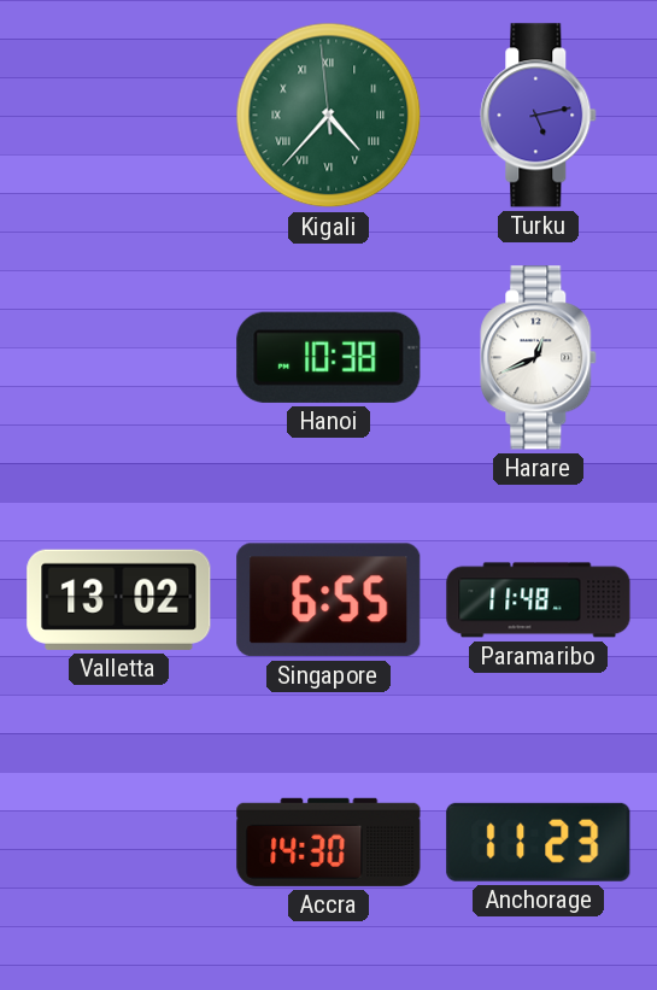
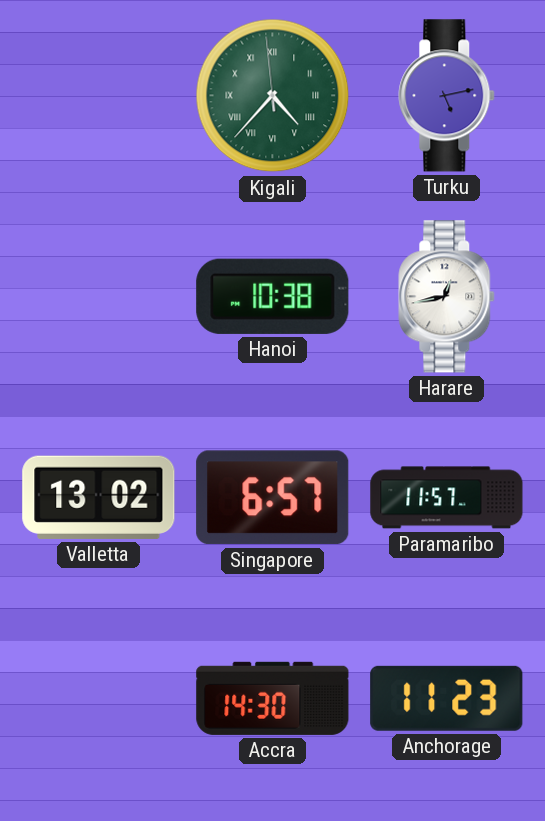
Harare: 12:41 -> 12:43
Singapore: 6:55 -> 6:57
Paramaribo: 11:48 -> 11:57
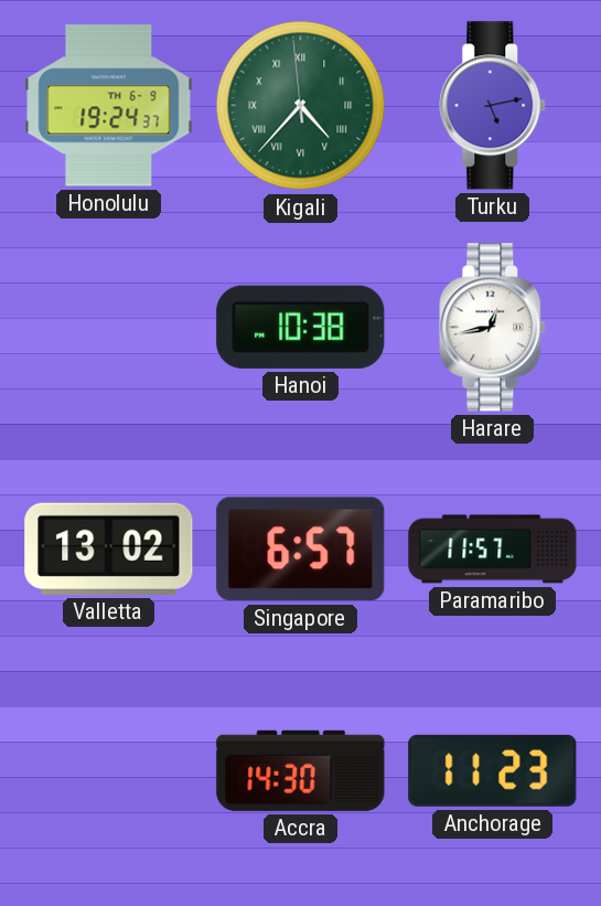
Honolulu: none -> 19:24
